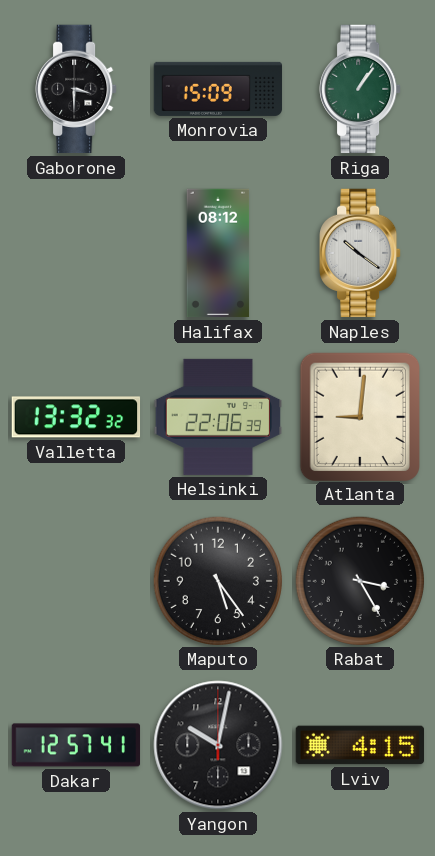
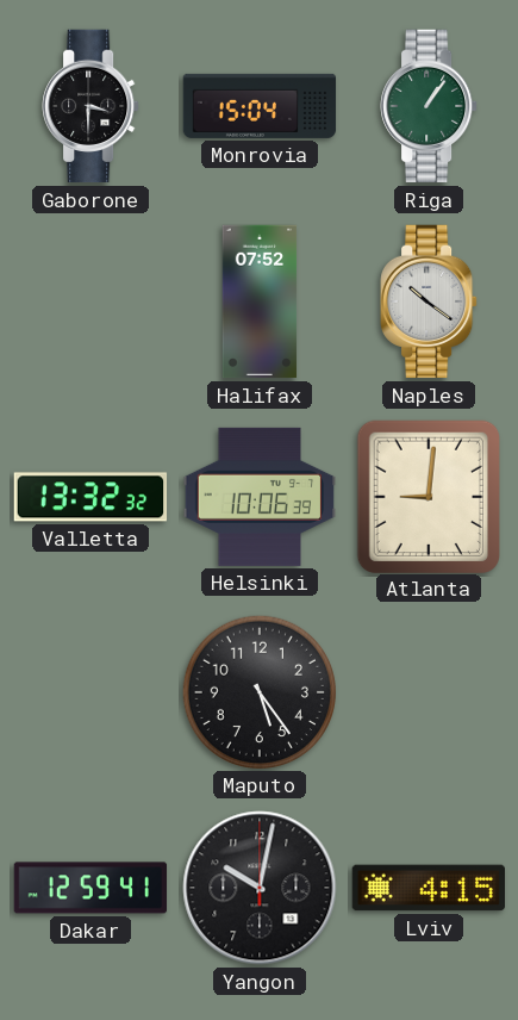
Monrovia: 15:09 -> 15:04
Halifax: 08:12 -> 07:52
Helsinki: 22:06 -> 10:06
Rabat: 3:25 -> none
Dakar: 12:57 -> 12:59
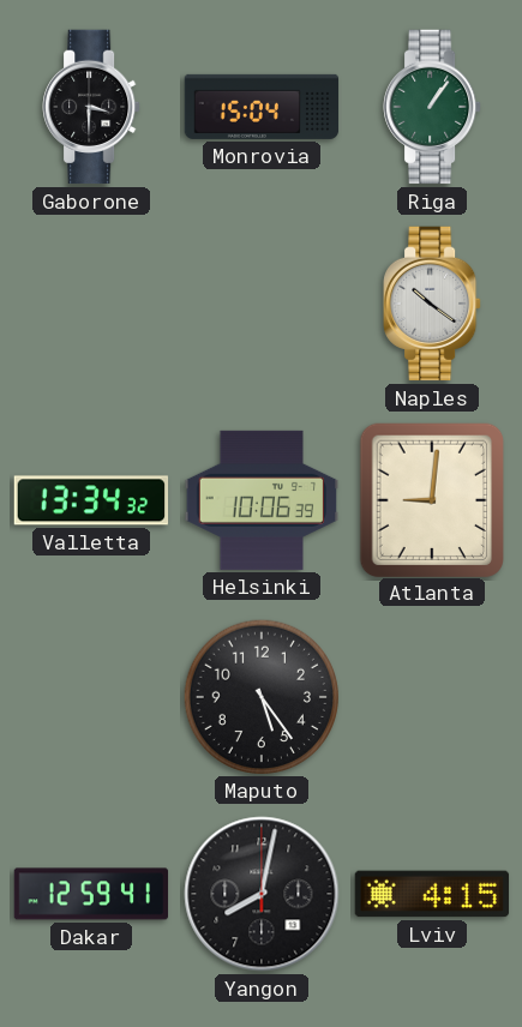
Halifax: 07:52 -> none
Valletta: 13:32 -> 13:34
Yangon: 10:02 -> 8:02
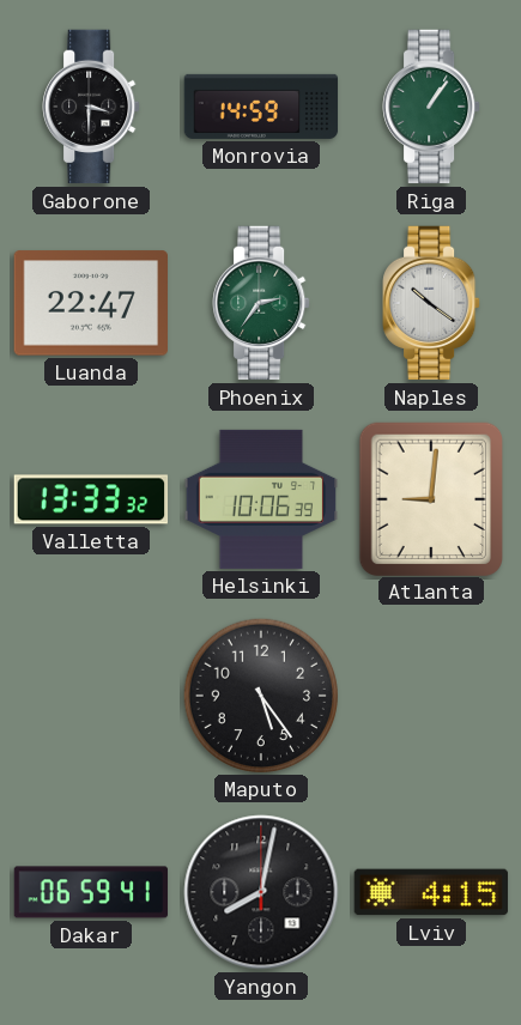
Monrovia: 15:04 -> 14:59
Luanda: none -> 22:47
Phoenix: none -> 2:36
Valletta: 13:34 -> 13:33
Dakar: 12:59 -> 06:59
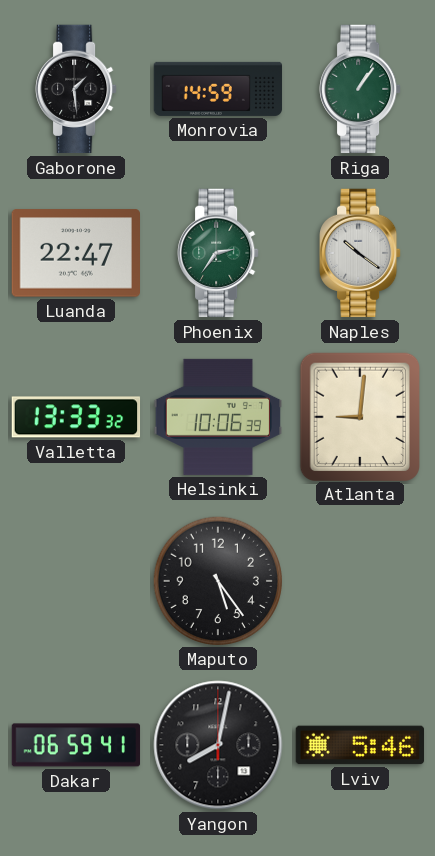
Gaborone: 3:30 -> 1:29
Lviv: 4:15 -> 5:46
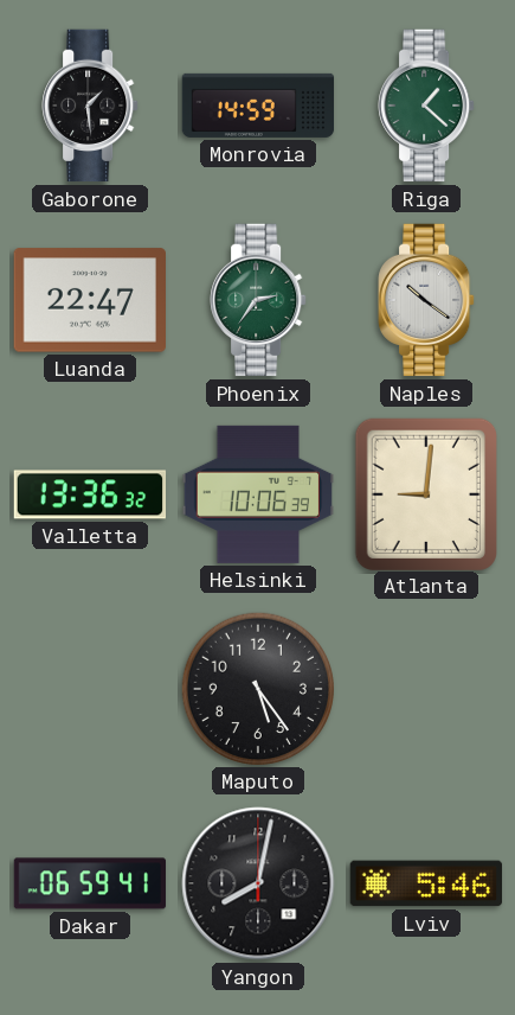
Riga: 1:06 -> 1:22
Valletta: 13:33 -> 13:36
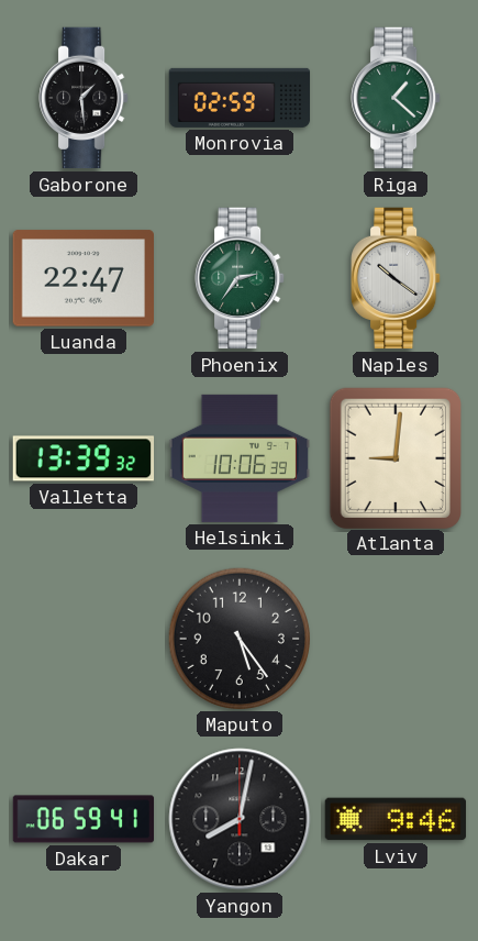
Monrovia: 14:59 -> 02:59
Valletta: 13:36 -> 13:39
Lviv: 5:46 -> 9:46
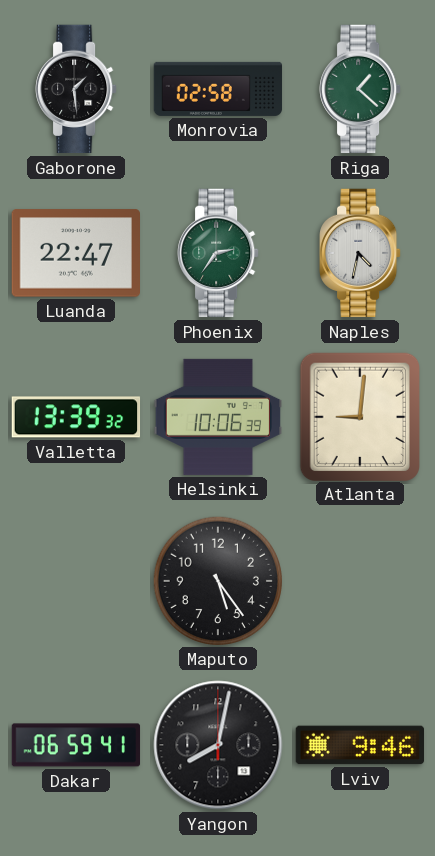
Monrovia: 02:59 -> 02:58
Naples: 10:21 -> 4:32
